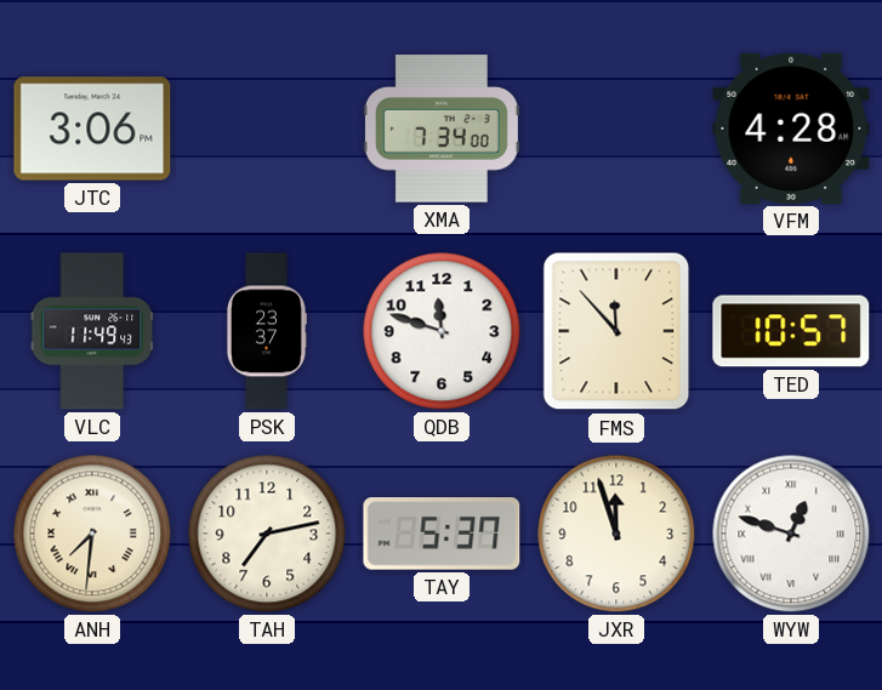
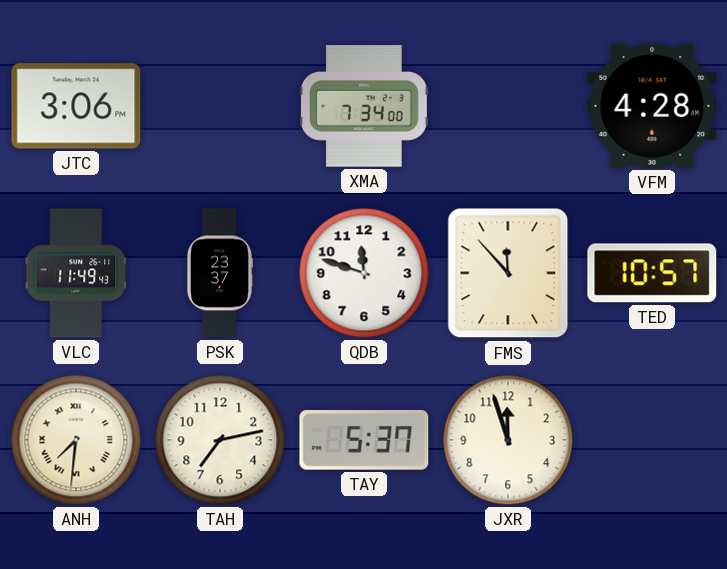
WYW: 12:48 -> none
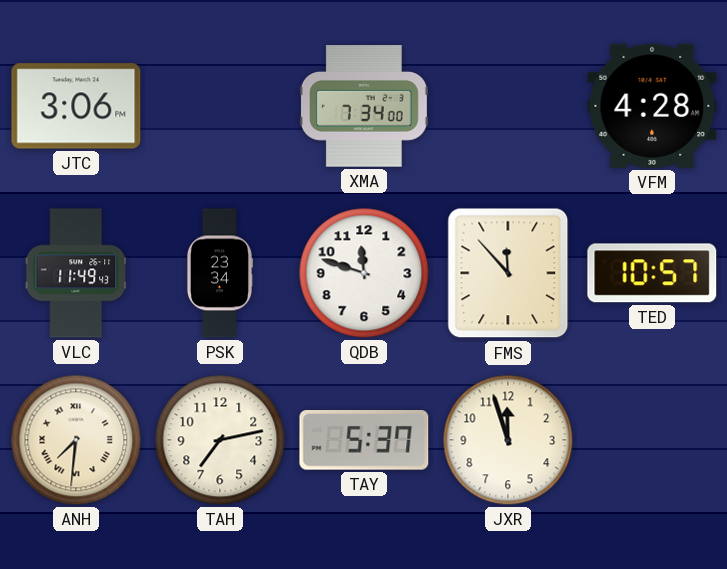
PSK: 23:37 -> 23:34
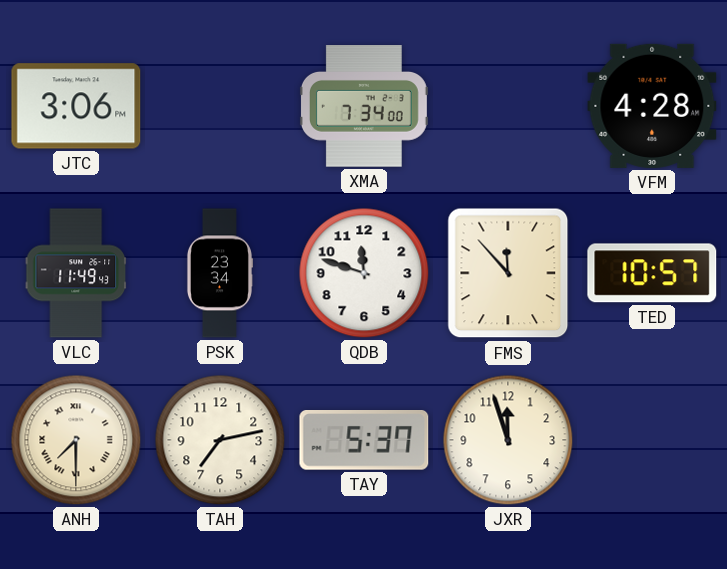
ANH: 7:31 -> 7:30
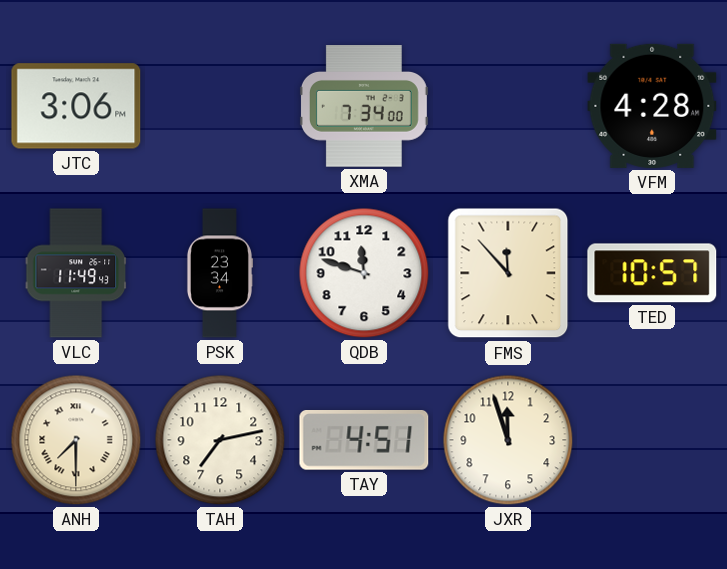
TAY: 5:37 -> 4:51
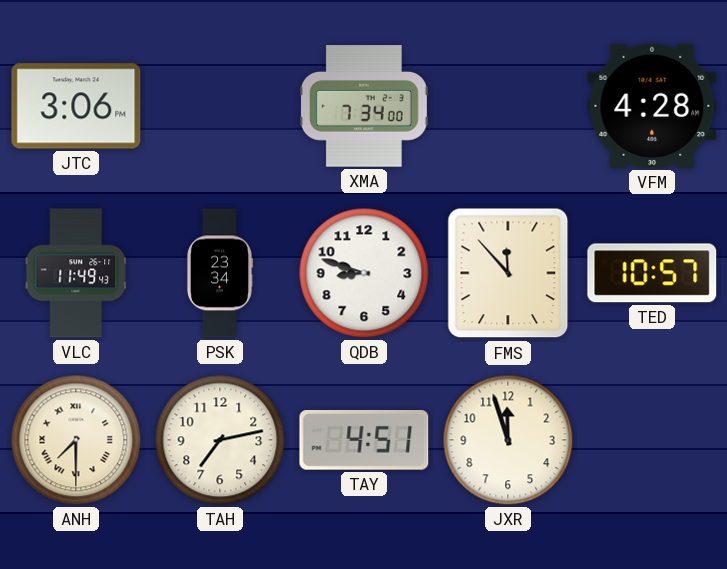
QDB: 11:48 -> 8:48
